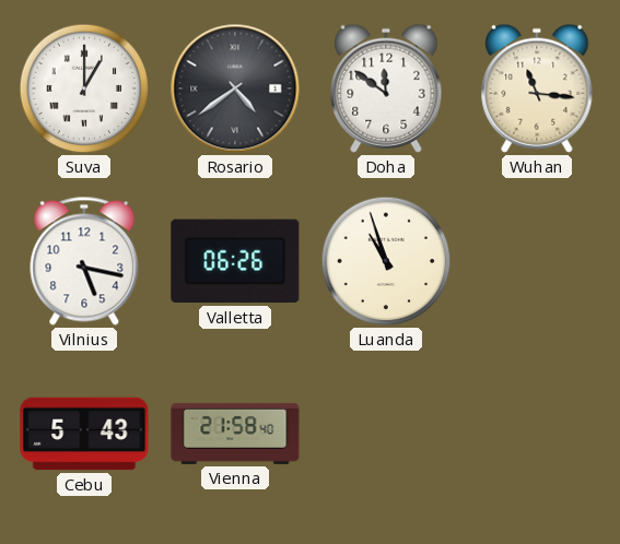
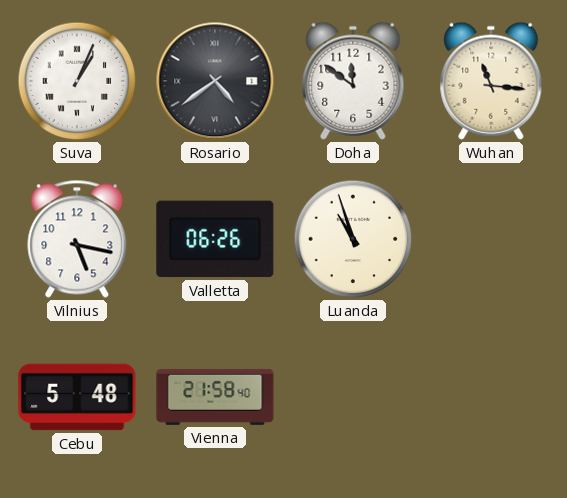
Suva: 1:00 -> 1:04
Cebu: 5:43 -> 5:48
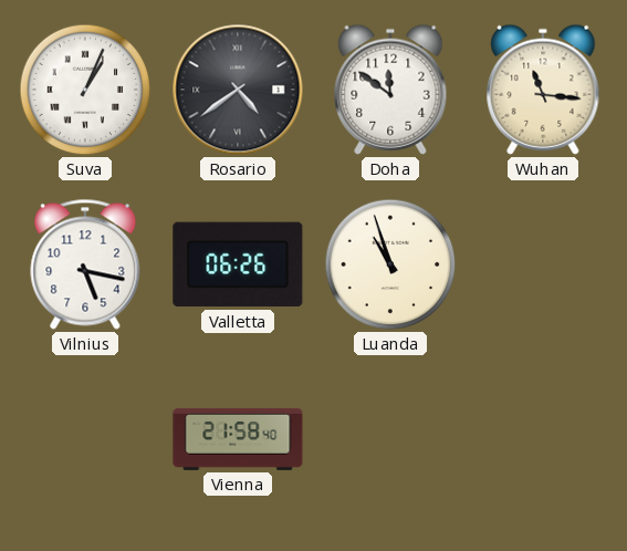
Cebu: 5:48 -> none
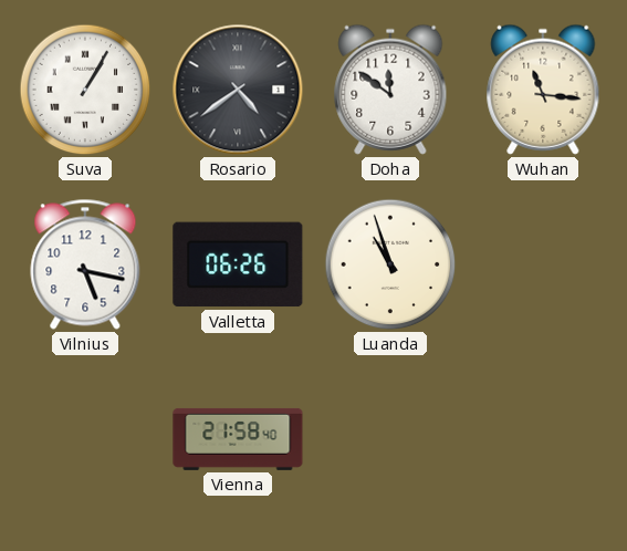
Suva: 1:04 -> 1:05
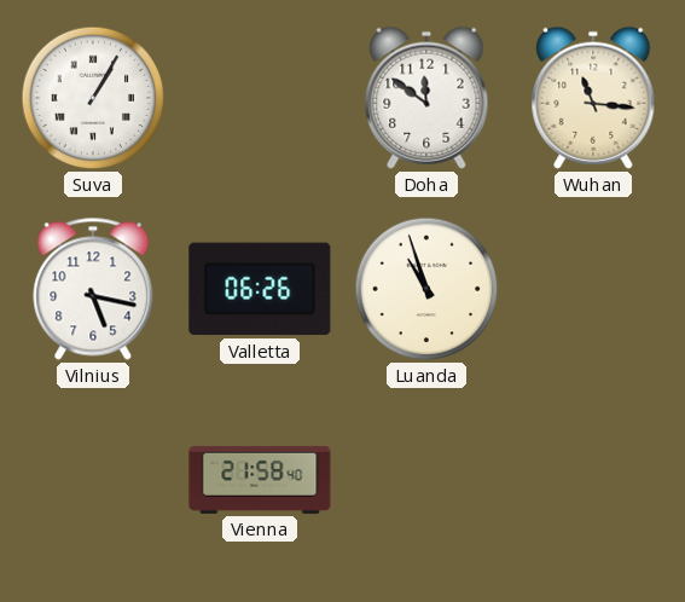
Rosario: 4:39 -> none
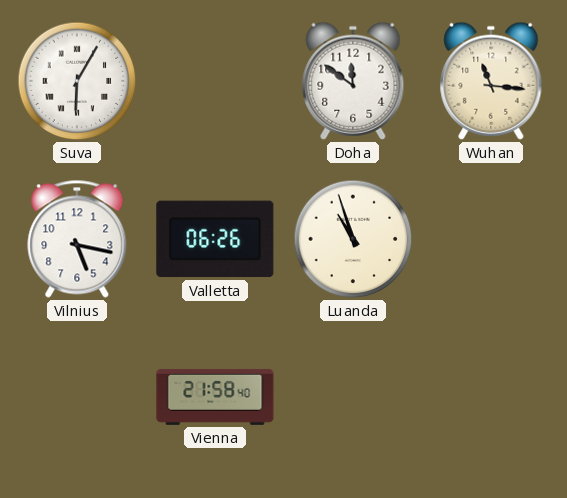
Suva: 1:05 -> 6:05
